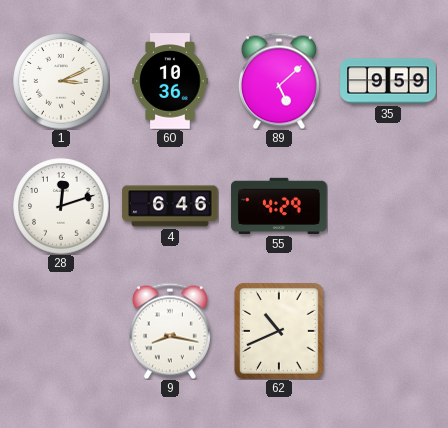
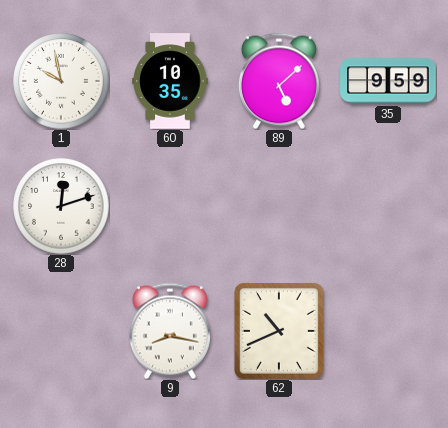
1: 3:11 -> 9:58
60: 10:36 -> 10:35
4: 6:46 -> none
55: 4:29 -> none
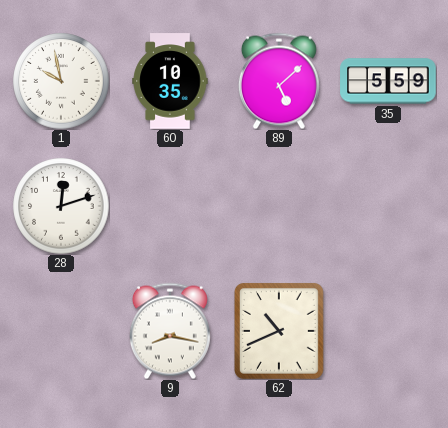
35: 9:59 -> 5:59
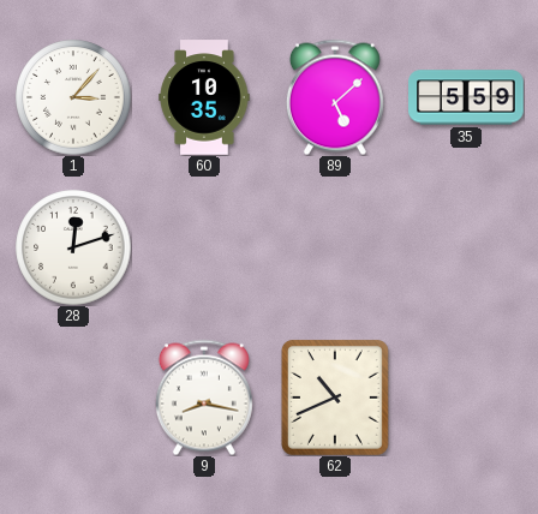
1: 9:58 -> 3:07
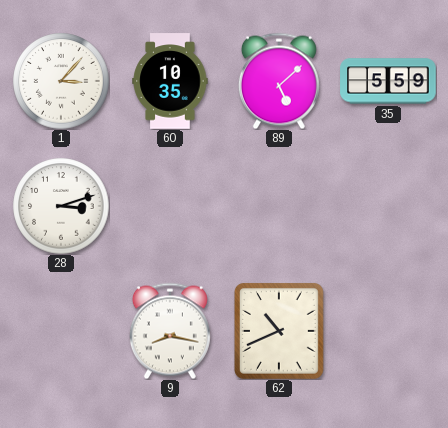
28: 12:12 -> 3:12
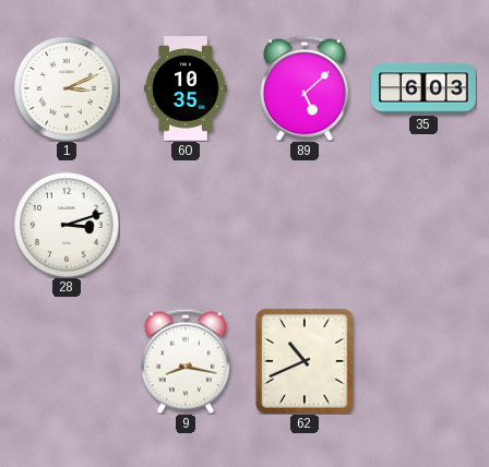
1: 3:07 -> 3:11
35: 5:59 -> 6:03
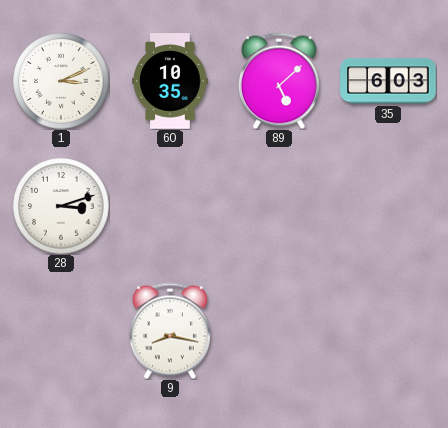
62: 10:41 -> none
